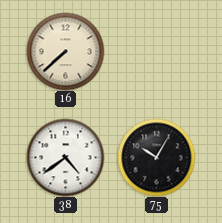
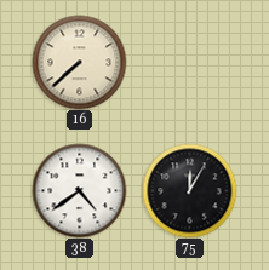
75: 10:05 -> 12:05
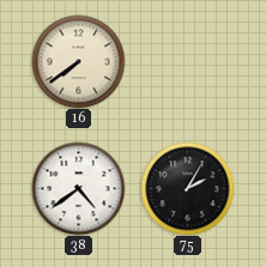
16: 7:38 -> 7:39
75: 12:05 -> 2:05
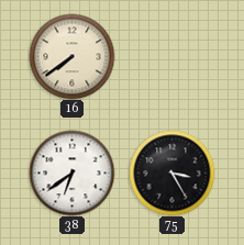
38: 4:39 -> 6:39
75: 2:05 -> 3:25
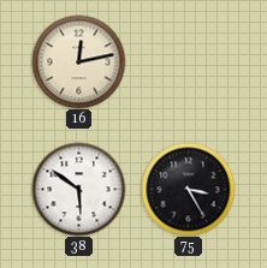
16: 7:39 -> 12:13
38: 6:39 -> 5:51
